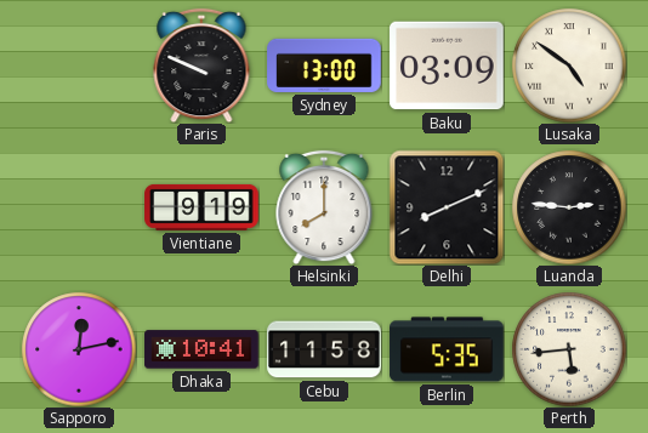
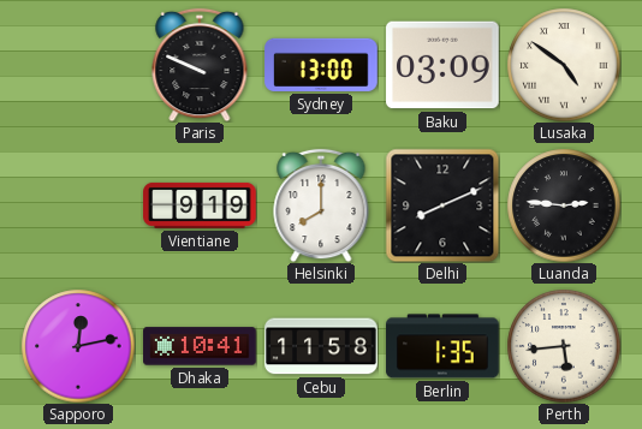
Berlin: 5:35 -> 1:35
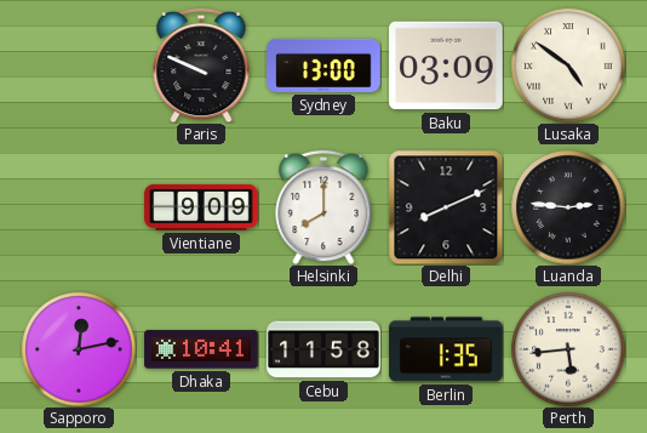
Vientiane: 9:19 -> 9:09
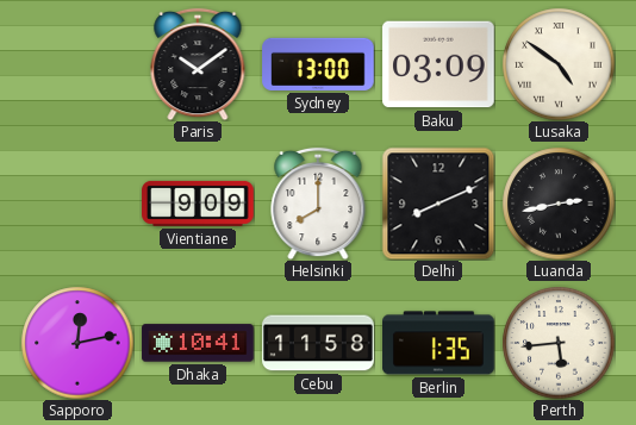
Paris: 9:49 -> 10:09
Luanda: 2:46 -> 2:43
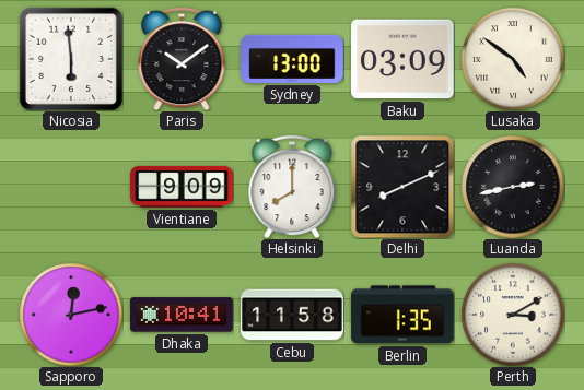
Nicosia: none -> 5:59
Perth: 5:44 -> 3:10
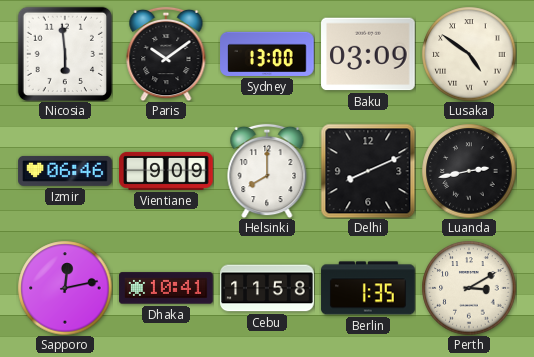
Izmir: none -> 06:46
